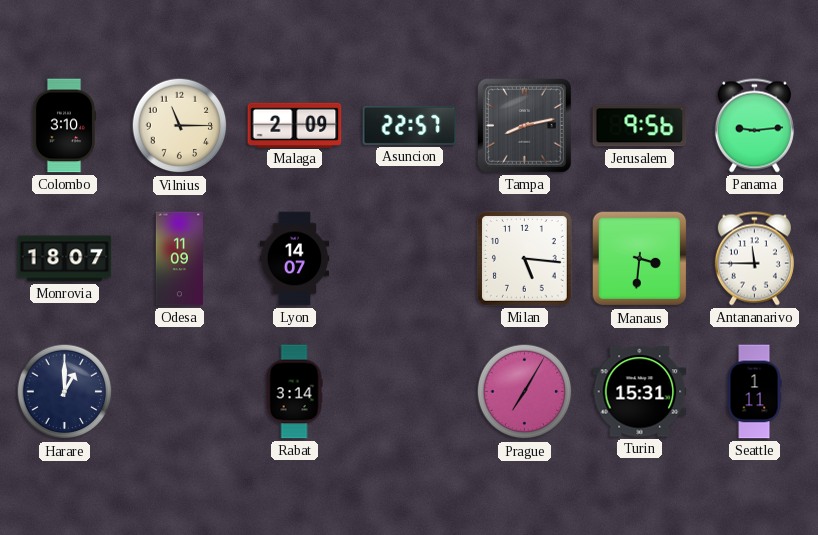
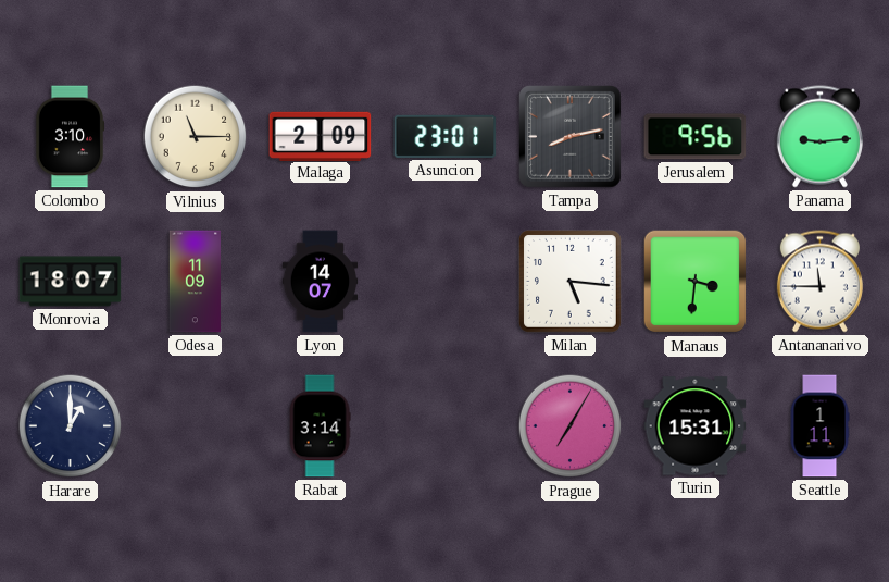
Asuncion: 22:57 -> 23:01
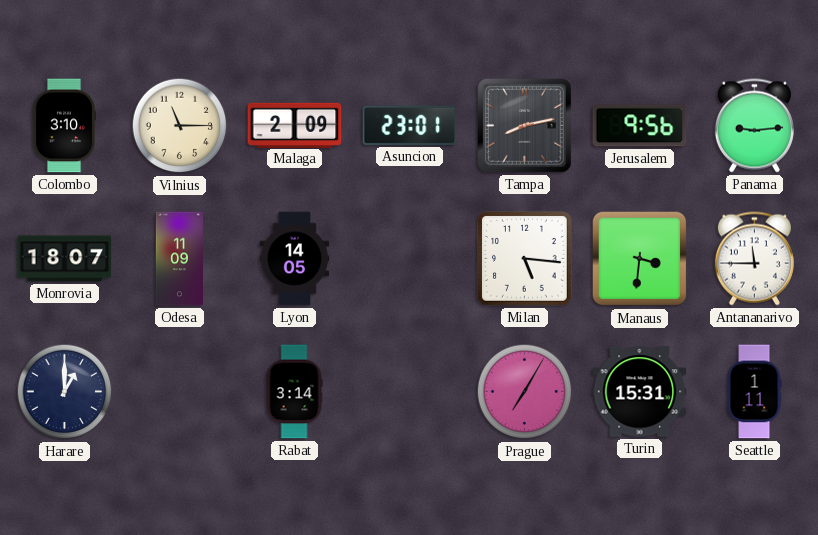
Lyon: 14:07 -> 14:05
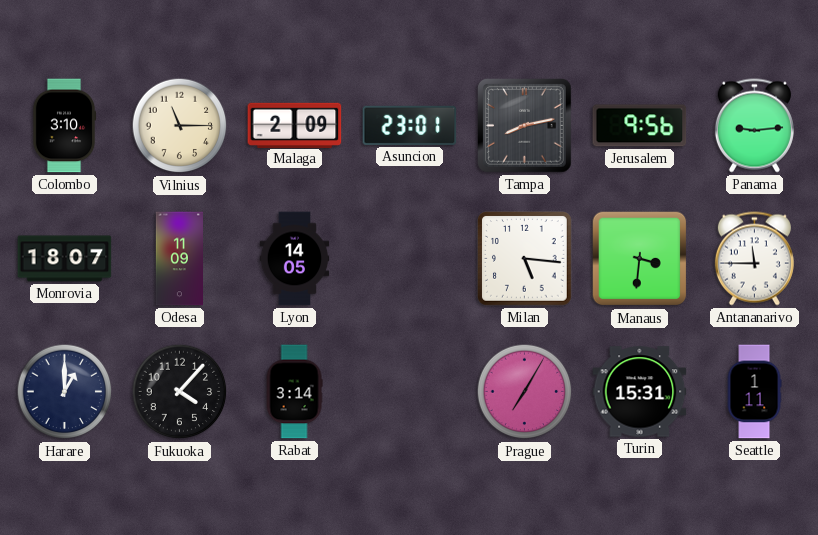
Fukuoka: none -> 4:07
